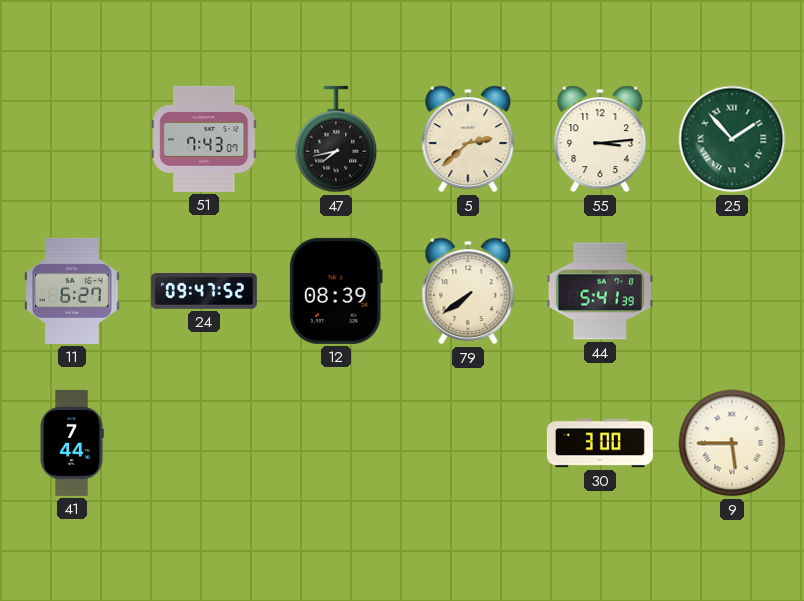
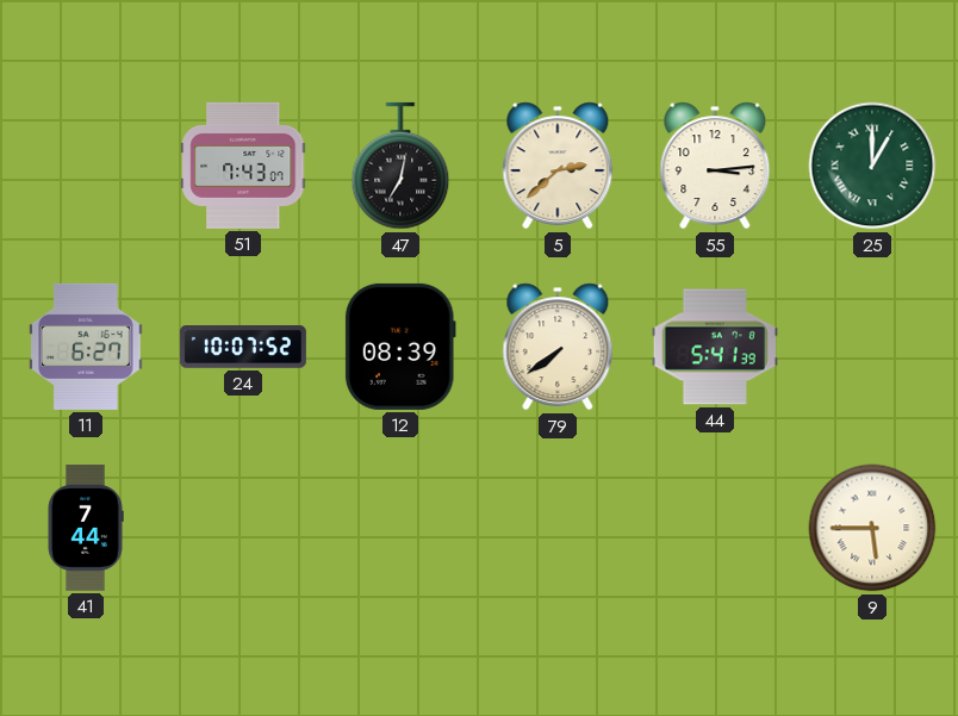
47: 7:43 -> 7:02
25: 1:53 -> 1:00
24: 09:47 -> 10:07
30: 3:00 -> none
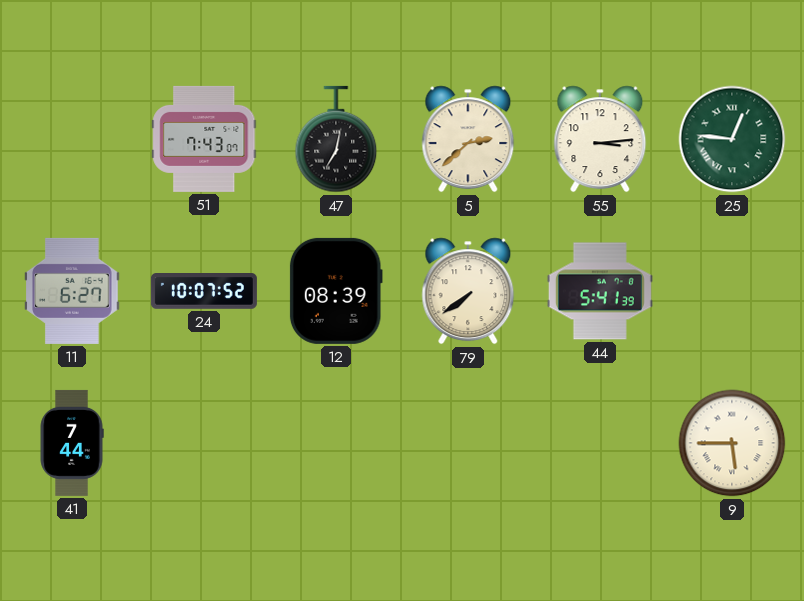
25: 1:00 -> 12:46
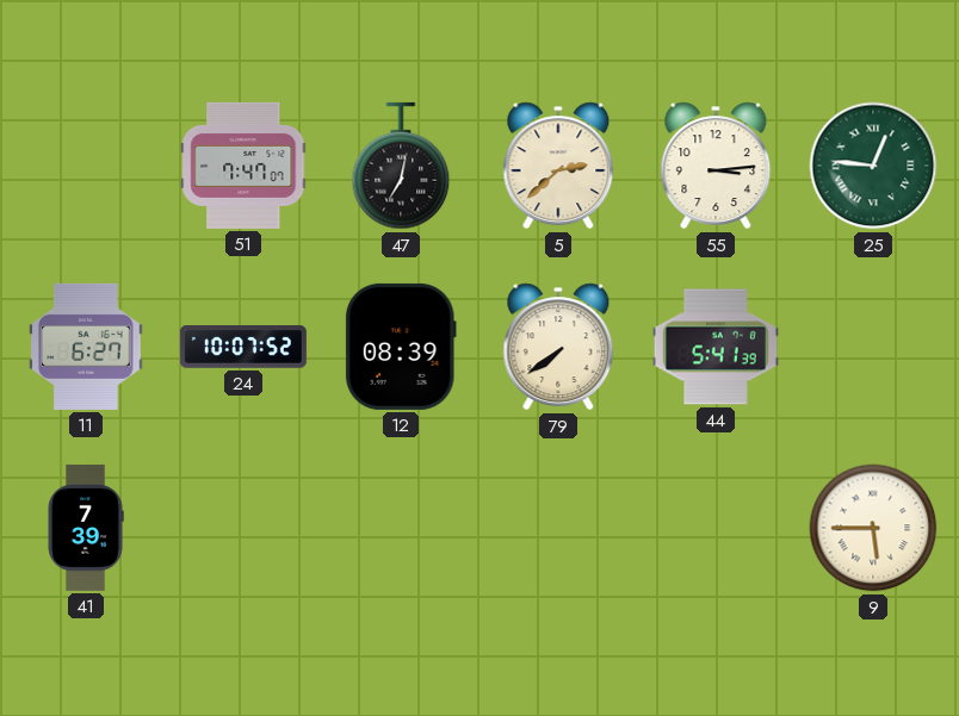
51: 7:43 -> 7:47
41: 7:44 -> 7:39
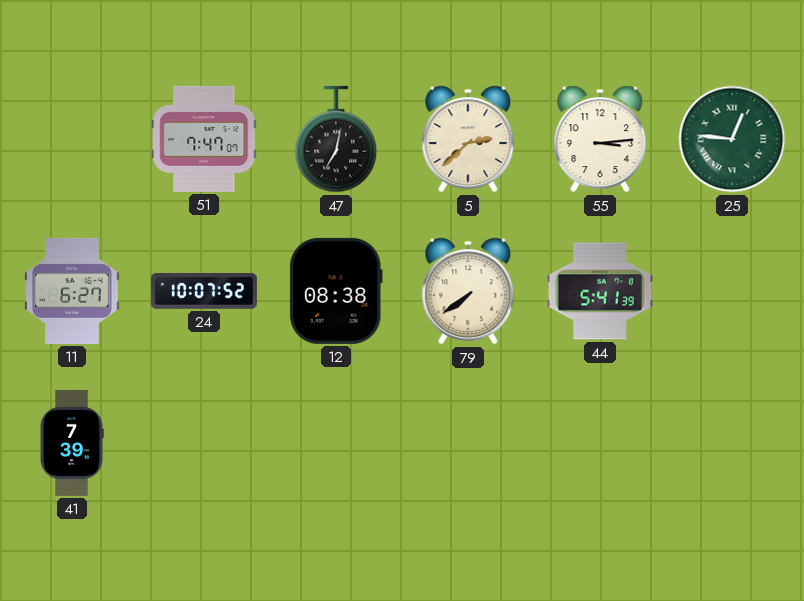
12: 08:39 -> 08:38
9: 5:45 -> none
